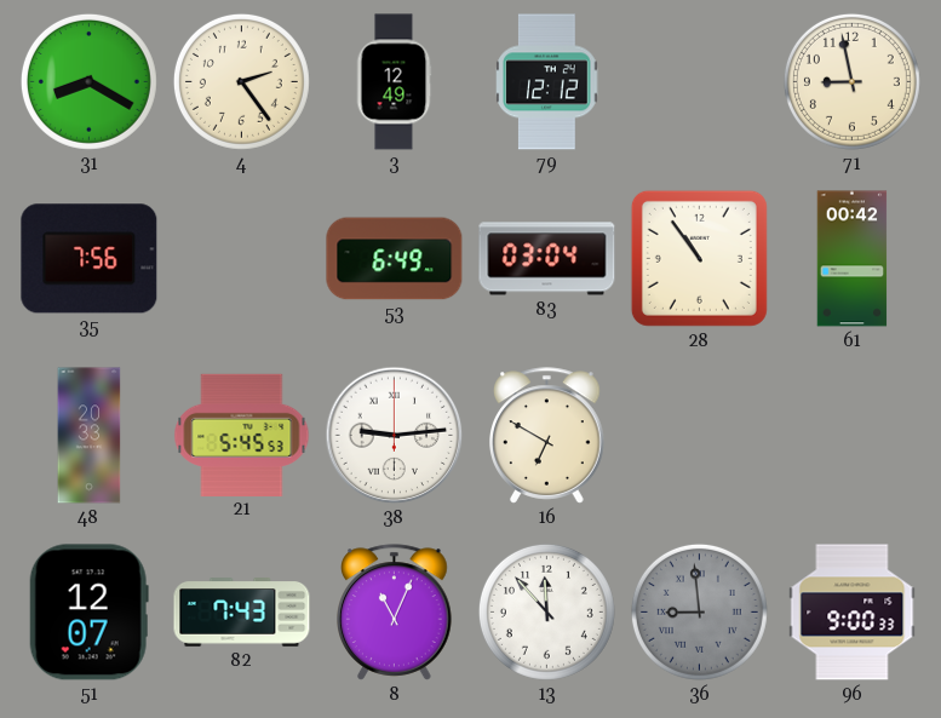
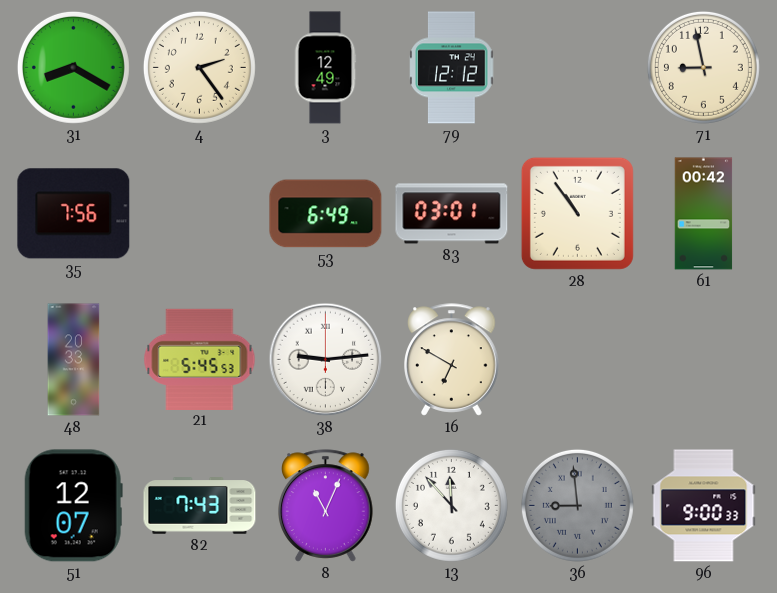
83: 03:04 -> 03:01
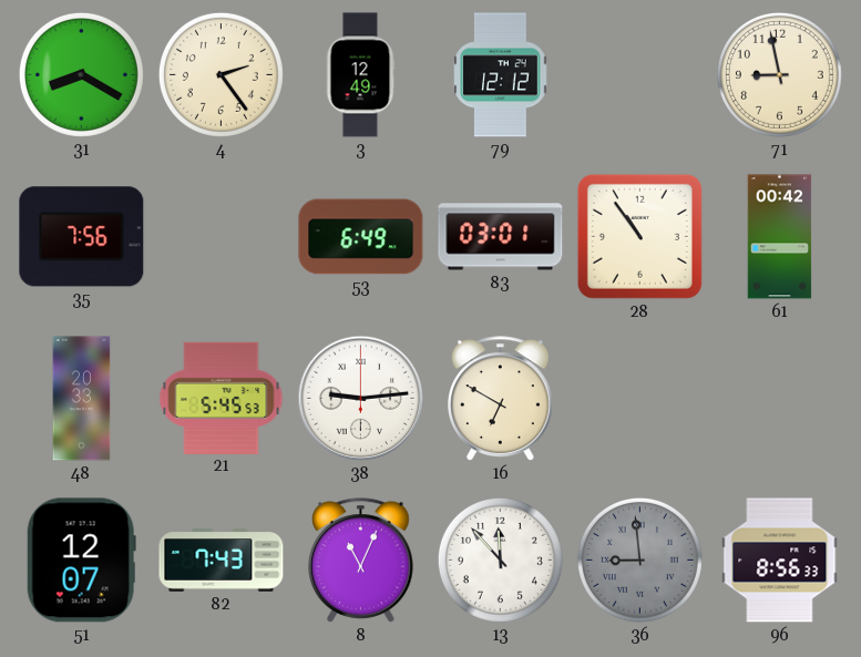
96: 9:00 -> 8:56
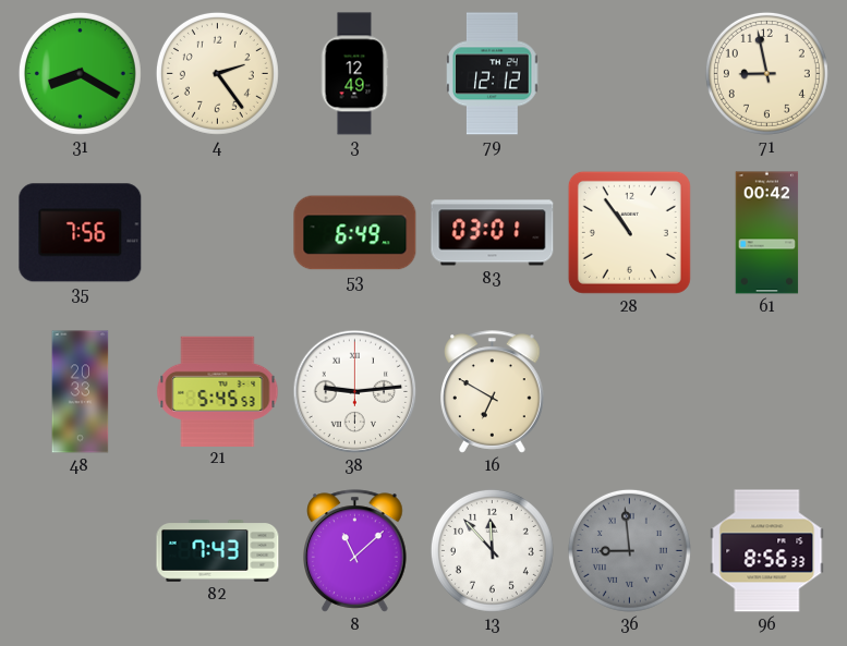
51: 12:07 -> none
8: 11:04 -> 11:08
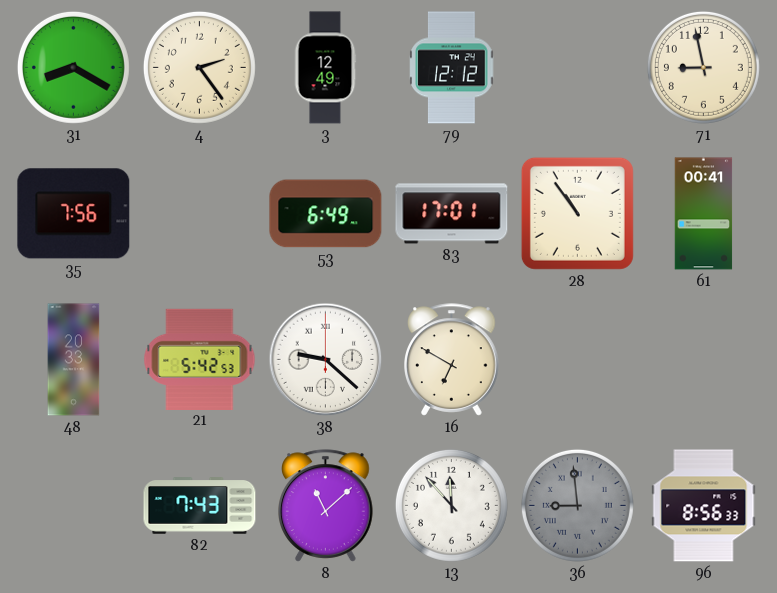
83: 03:01 -> 17:01
61: 00:42 -> 00:41
21: 5:45 -> 5:42
38: 9:14 -> 9:22
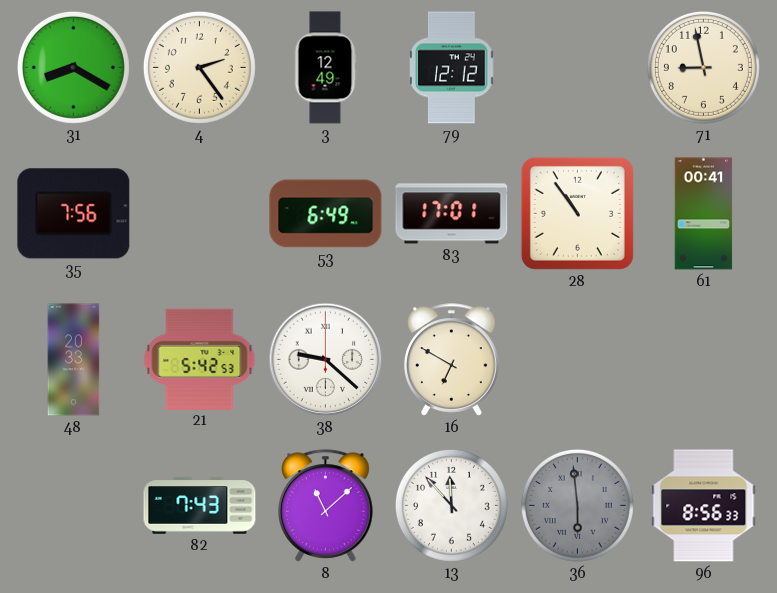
36: 8:59 -> 5:59
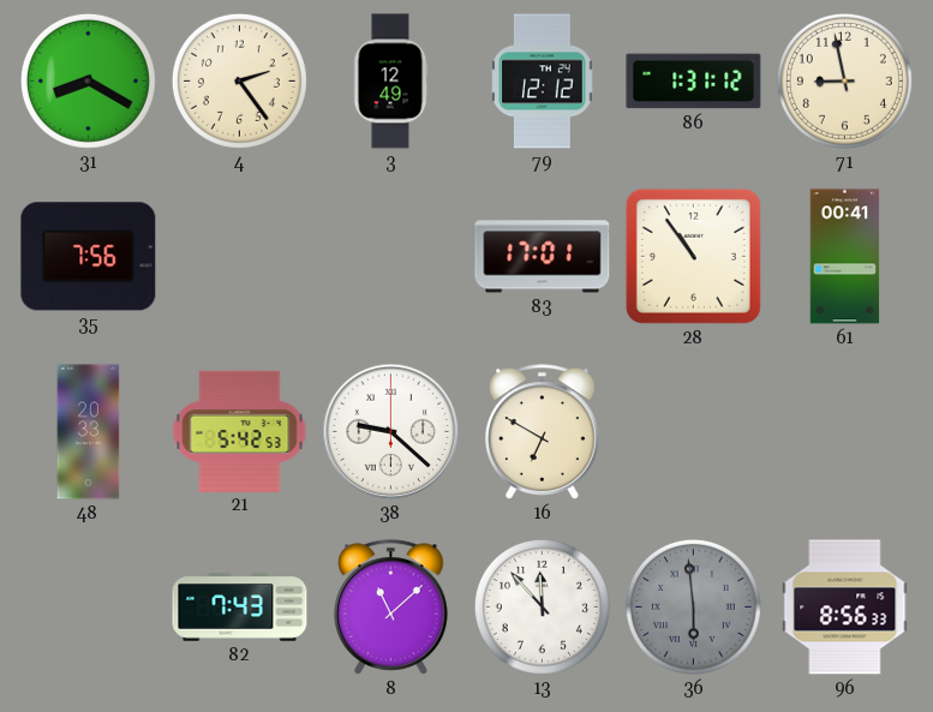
86: none -> 1:31
53: 6:49 -> none
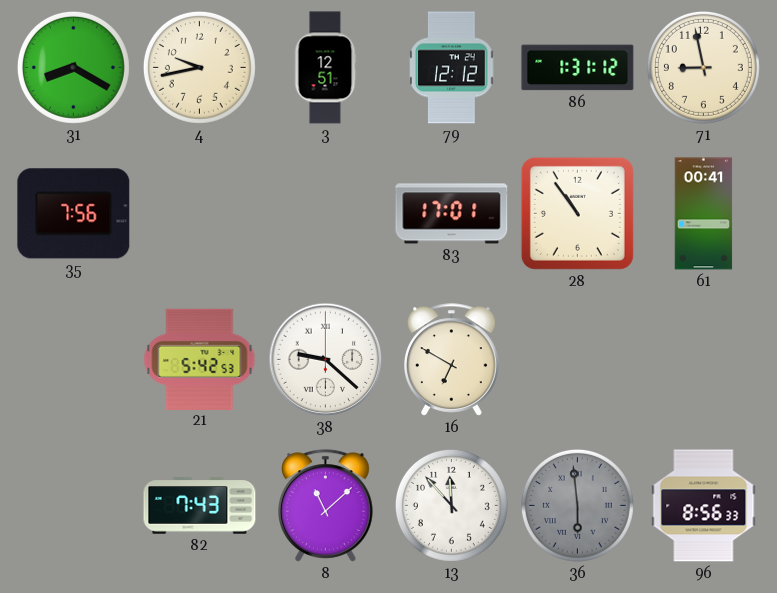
4: 2:24 -> 9:43
3: 12:49 -> 12:51
48: 20:33 -> none
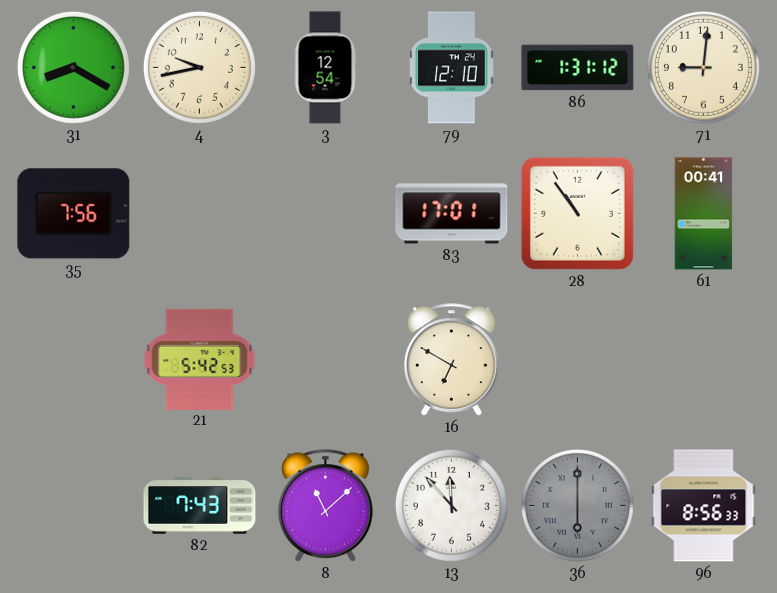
3: 12:51 -> 12:54
79: 12:12 -> 12:10
71: 8:58 -> 9:01
38: 9:22 -> none
36: 5:59 -> 6:00
